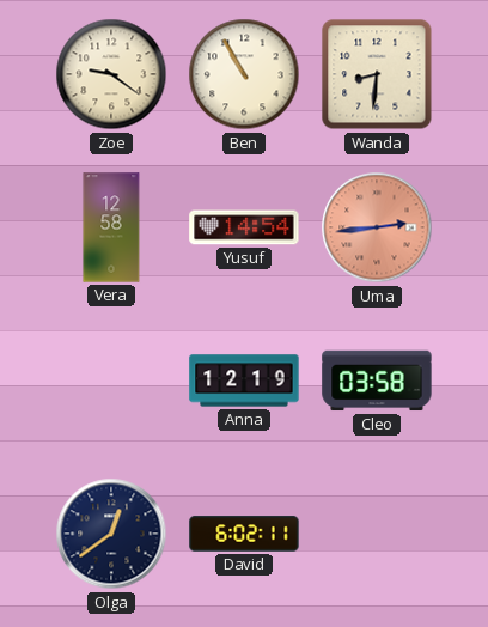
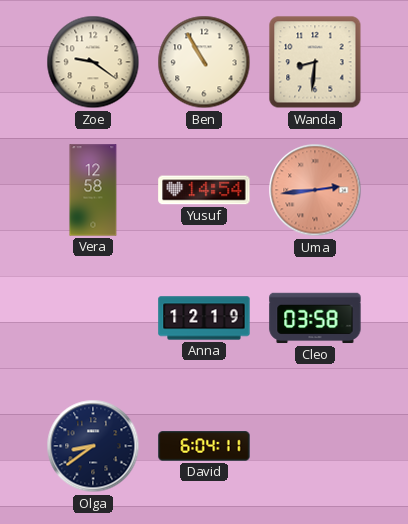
Olga: 12:39 -> 8:39
David: 6:02 -> 6:04
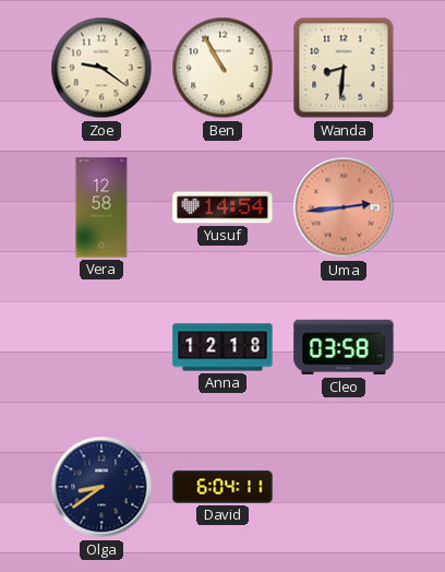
Anna: 12:19 -> 12:18
